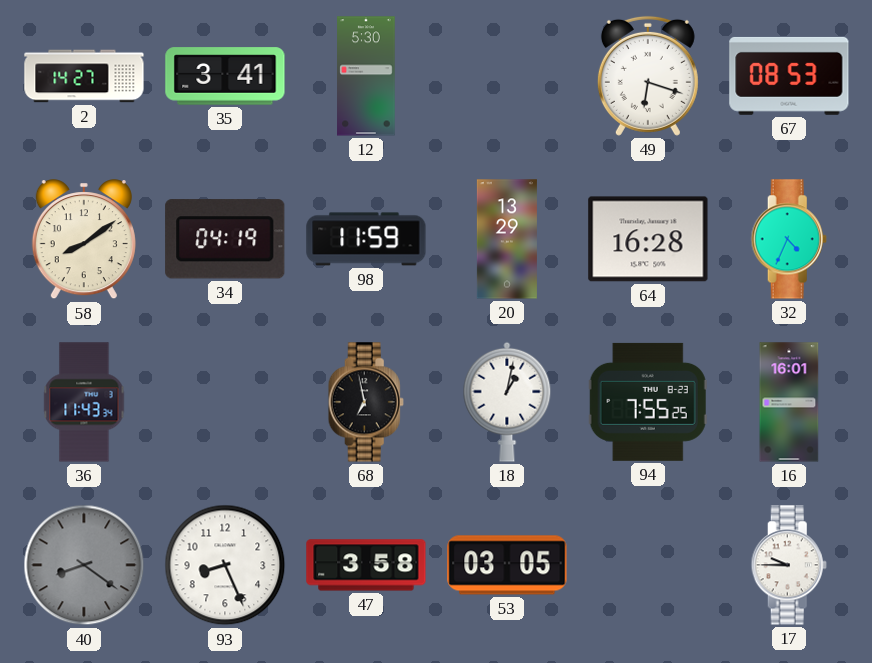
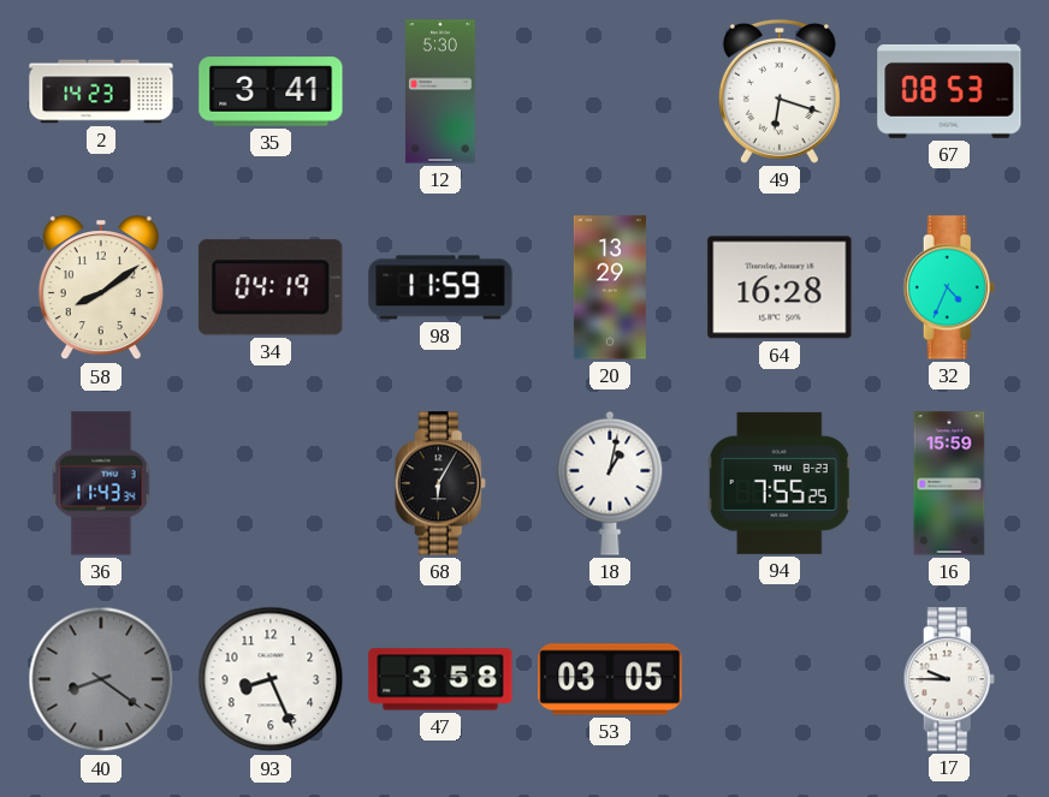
2: 14:27 -> 14:23
68: 6:58 -> 6:05
16: 16:01 -> 15:59
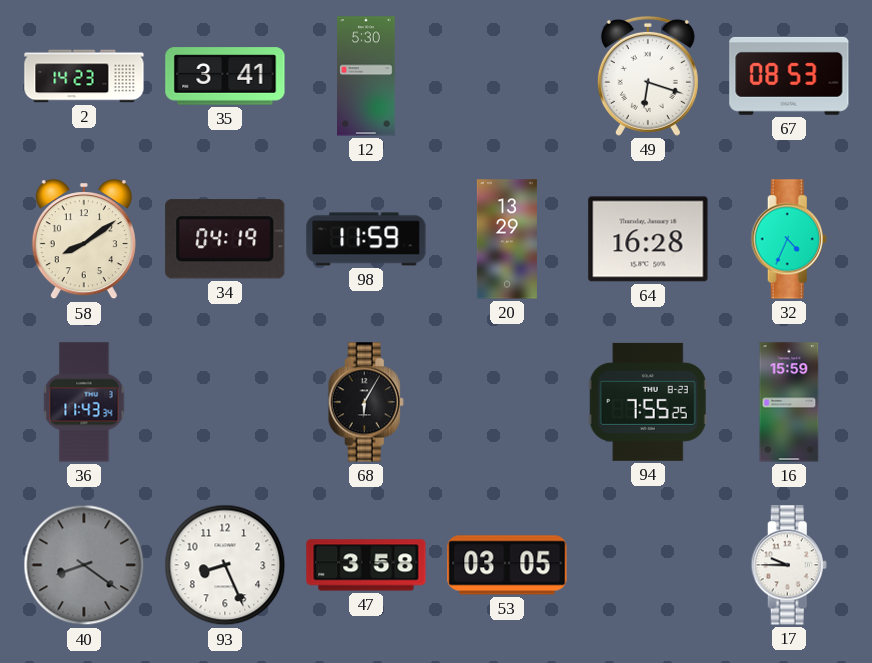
18: 1:02 -> none
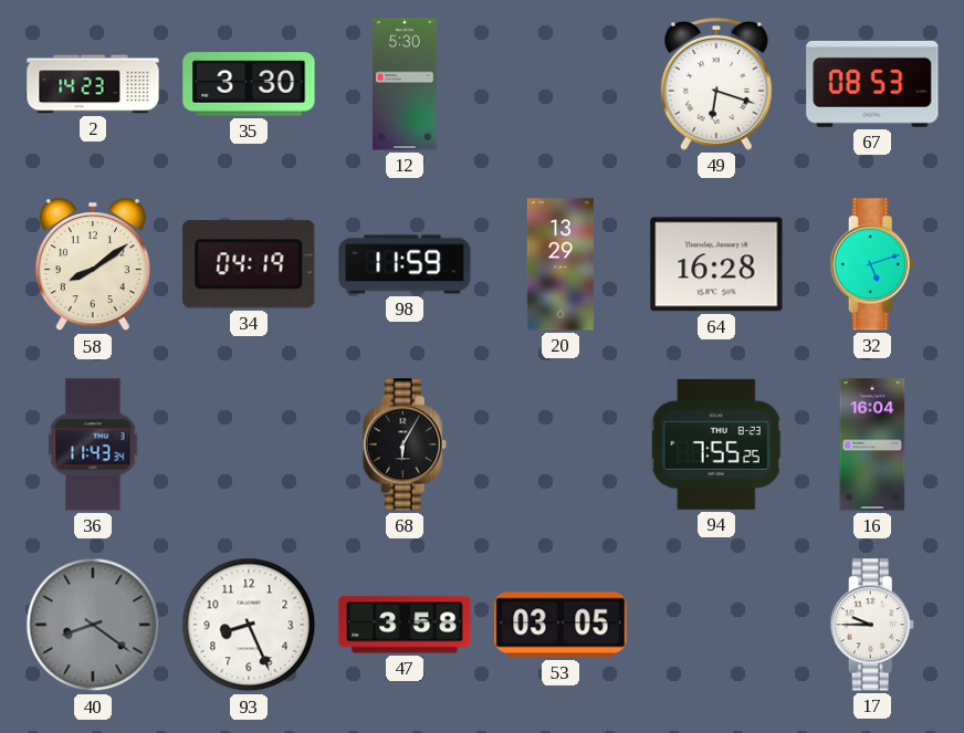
35: 3:41 -> 3:30
32: 4:34 -> 5:12
16: 15:59 -> 16:04
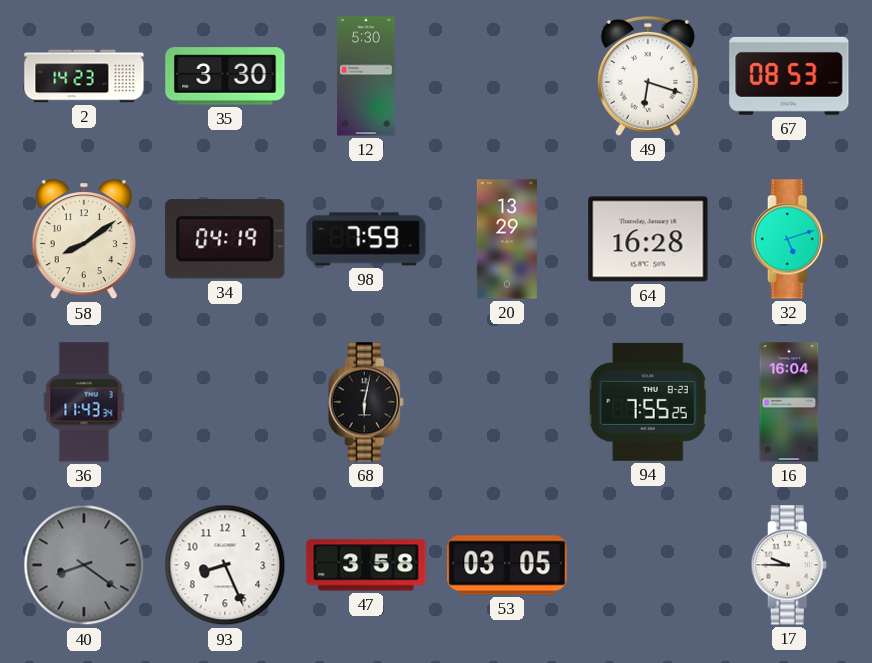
98: 11:59 -> 7:59
68: 6:05 -> 6:02
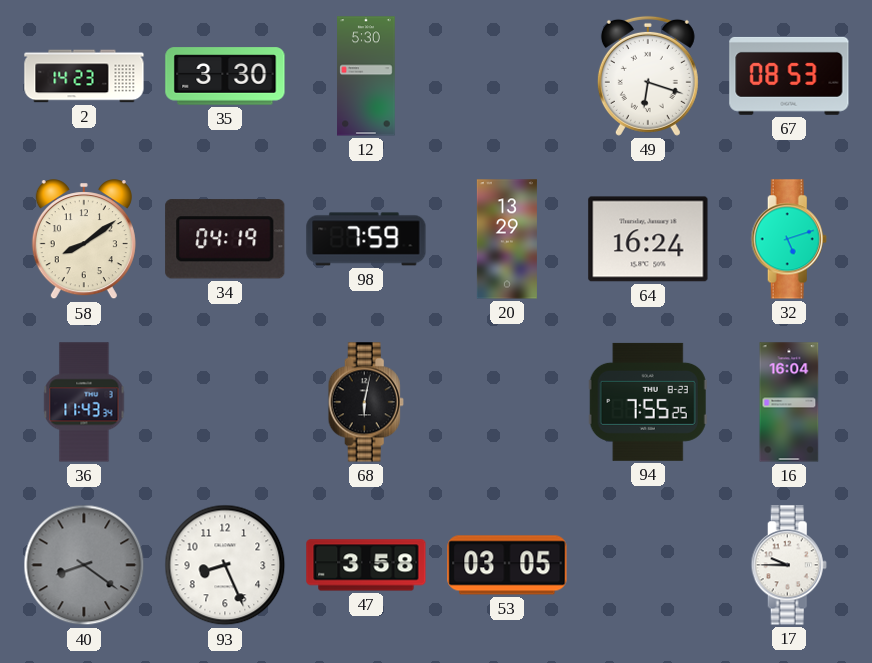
64: 16:28 -> 16:24
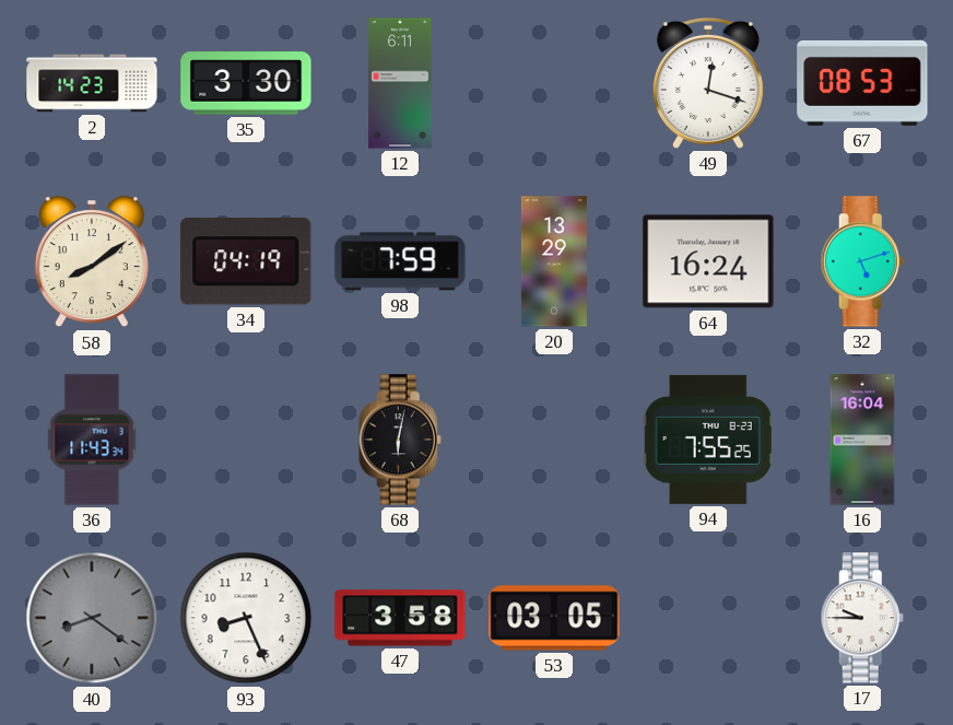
12: 5:30 -> 6:11
49: 6:18 -> 12:18
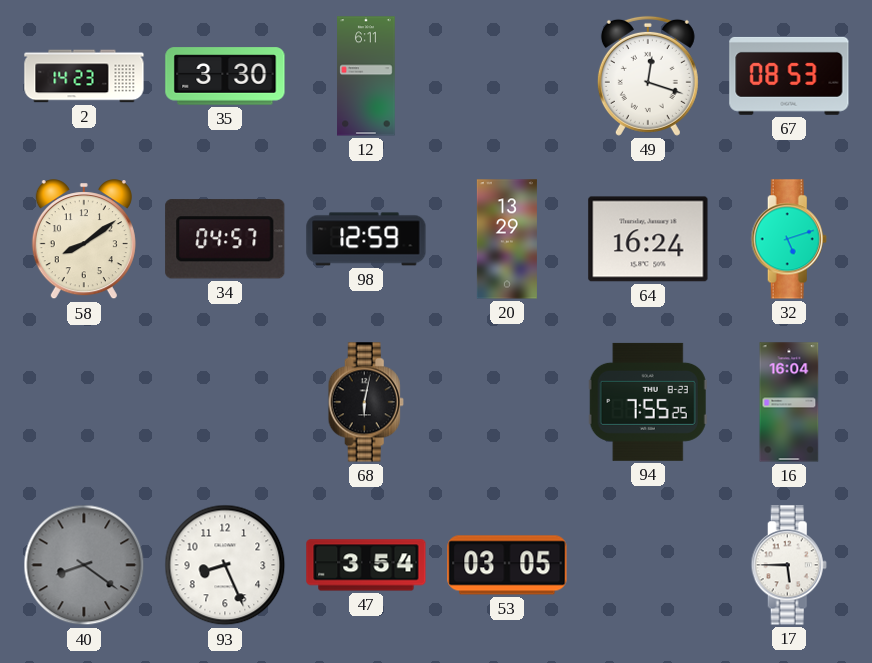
34: 04:19 -> 04:57
98: 7:59 -> 12:59
36: 11:43 -> none
47: 3:58 -> 3:54
17: 9:45 -> 5:45
